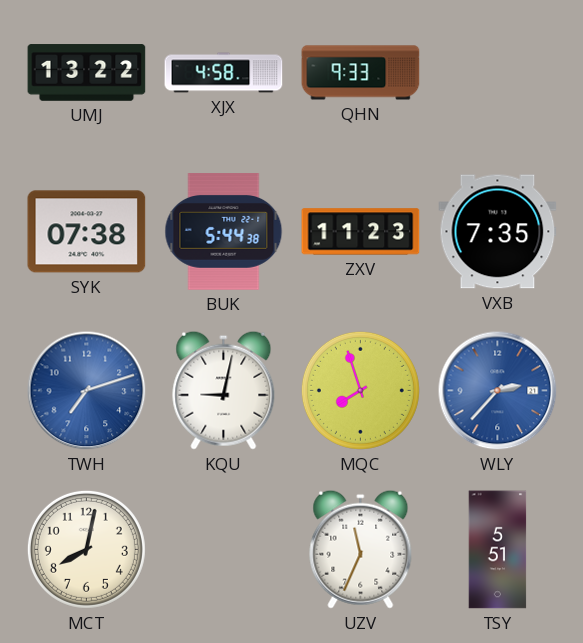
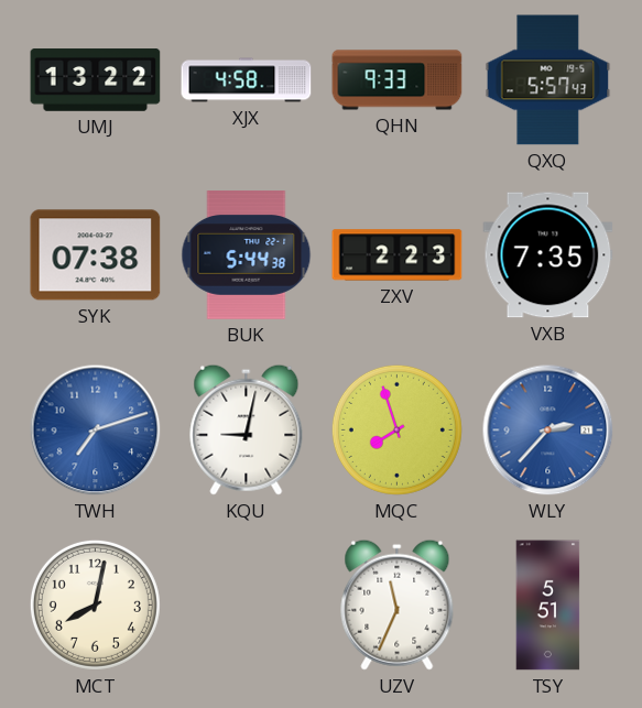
QXQ: none -> 5:57
ZXV: 11:23 -> 2:23
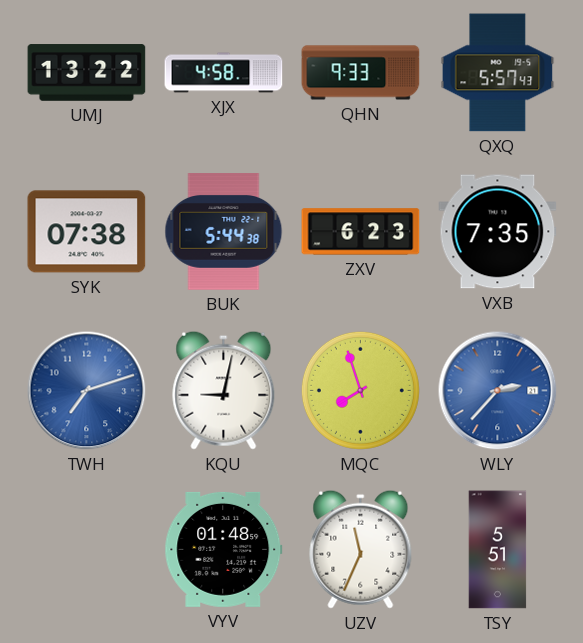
ZXV: 2:23 -> 6:23
MCT: 8:02 -> none
VYV: none -> 01:48
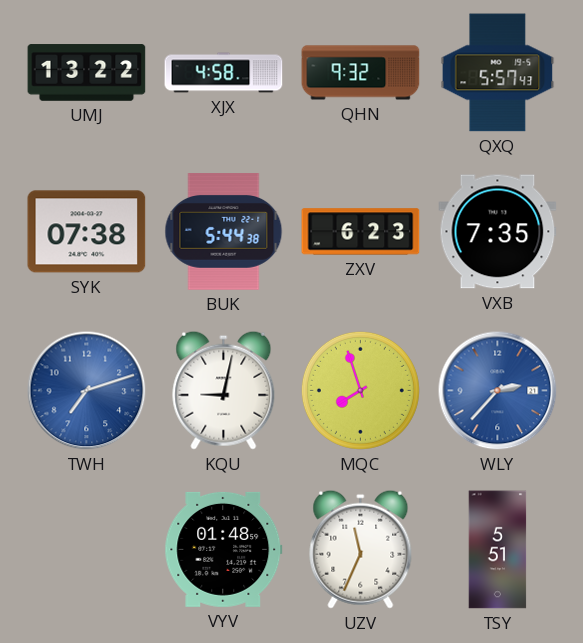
QHN: 9:33 -> 9:32
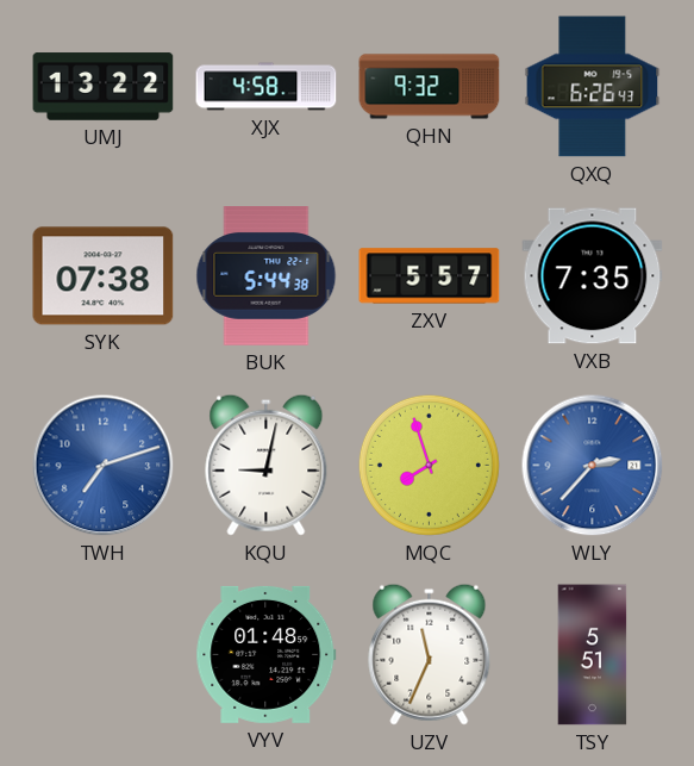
QXQ: 5:57 -> 6:26
ZXV: 6:23 -> 5:57
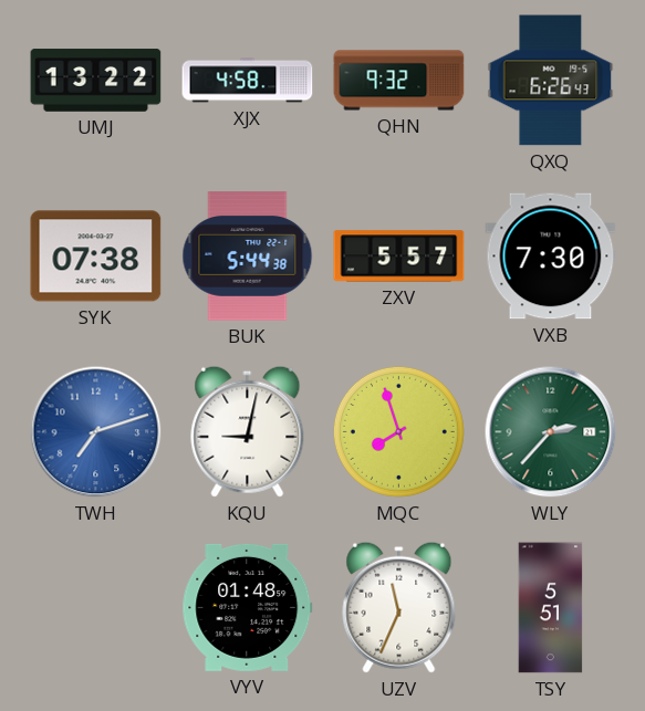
VXB: 7:35 -> 7:30
WLY dial: blue -> green
